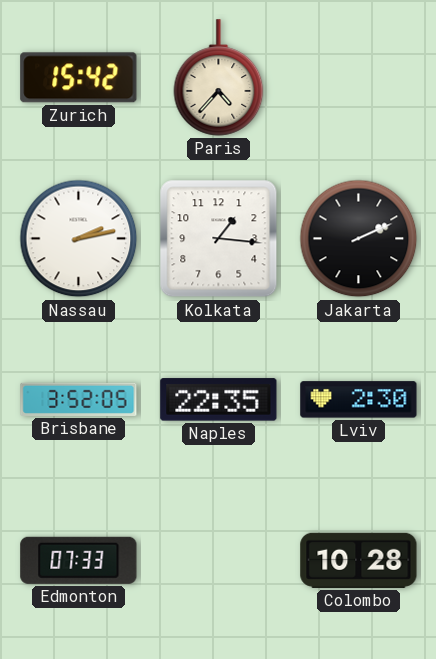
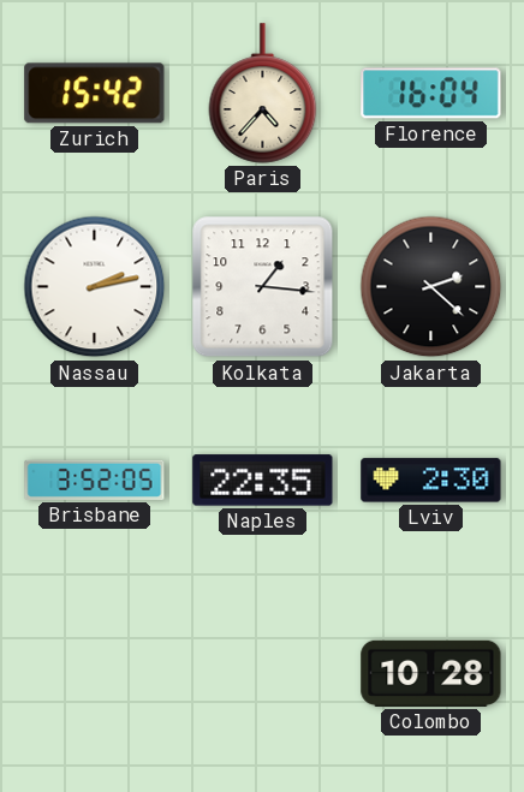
Florence: none -> 16:04
Jakarta: 2:11 -> 2:22
Edmonton: 07:33 -> none
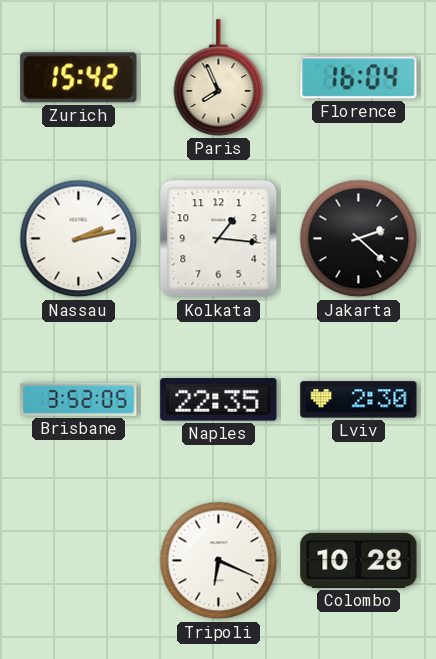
Paris: 4:37 -> 7:56
Tripoli: none -> 6:19
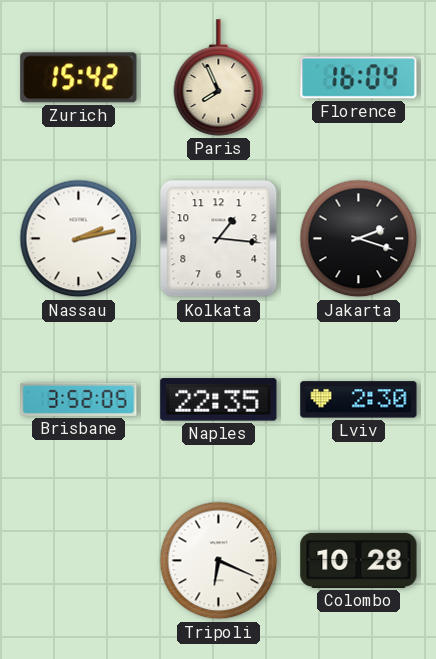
Jakarta: 2:22 -> 2:18
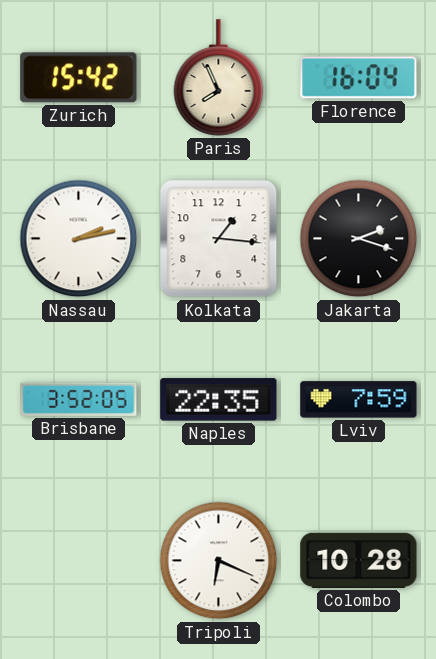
Lviv: 2:30 -> 7:59
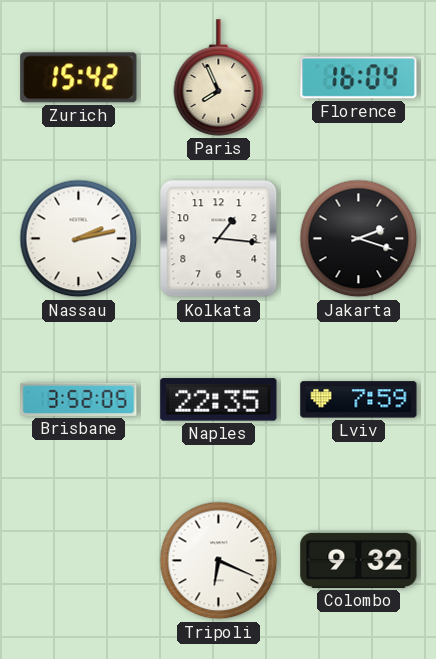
Colombo: 10:28 -> 9:32
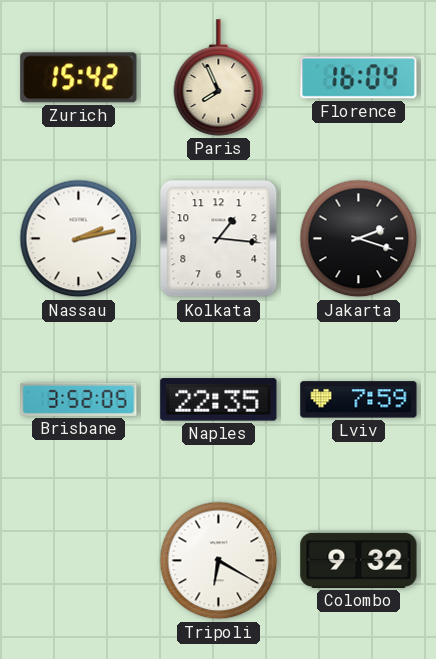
Tripoli: 6:19 -> 6:20
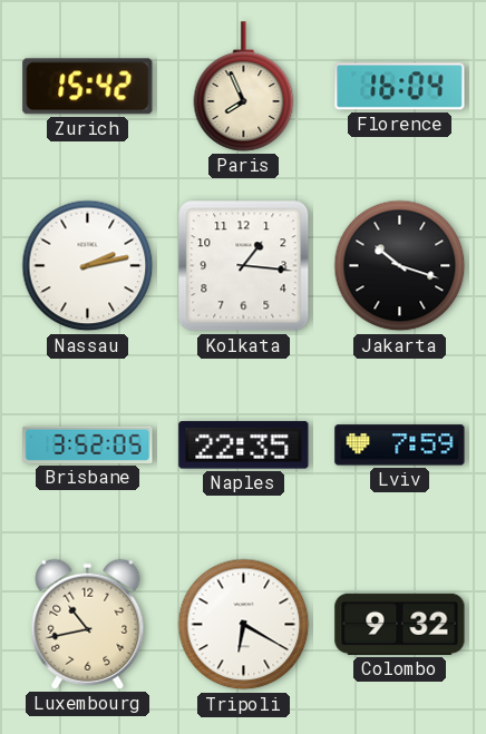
Jakarta: 2:18 -> 10:18
Luxembourg: none -> 10:43
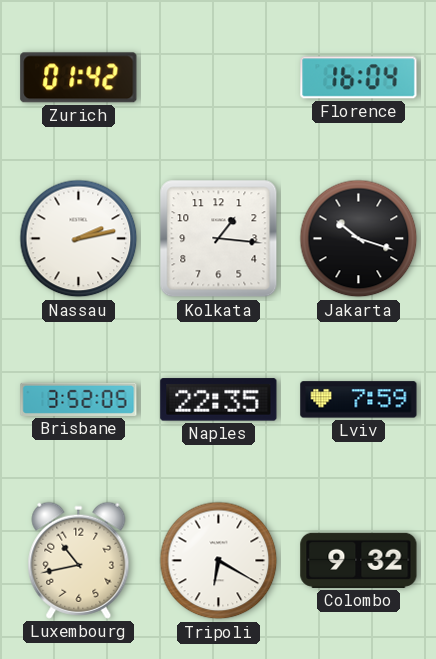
Zurich: 15:42 -> 01:42
Paris: 7:56 -> none
